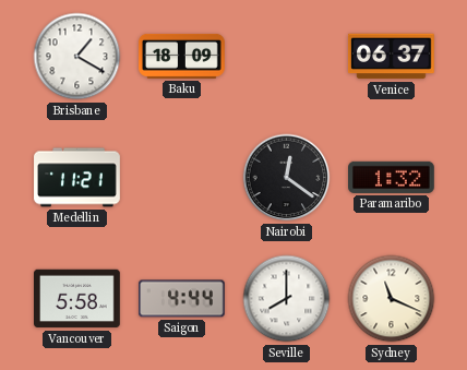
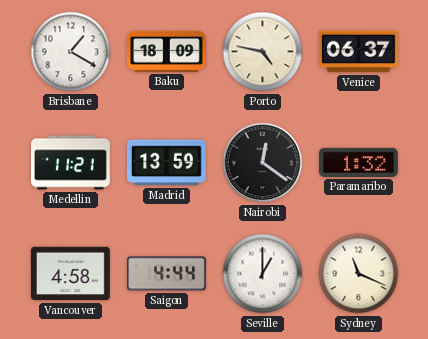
Porto: none -> 4:47
Madrid: none -> 13:59
Vancouver: 5:58 -> 4:58
Seville: 8:00 -> 1:00
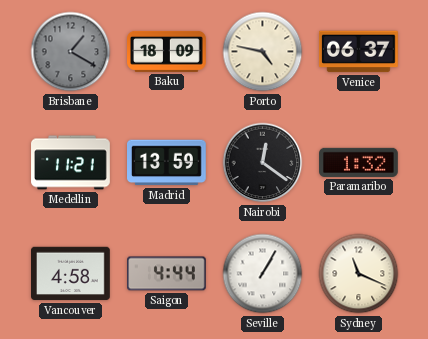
Brisbane dial: white -> grey
Seville: 1:00 -> 1:05
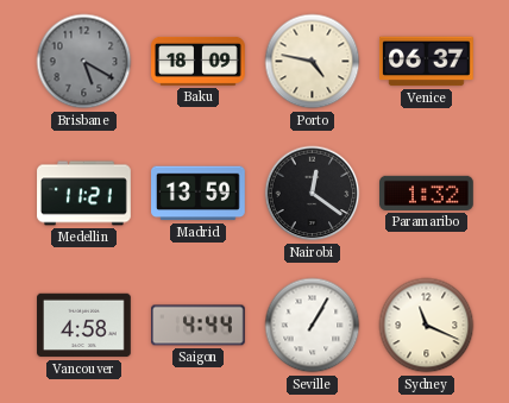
Brisbane: 1:20 -> 5:20
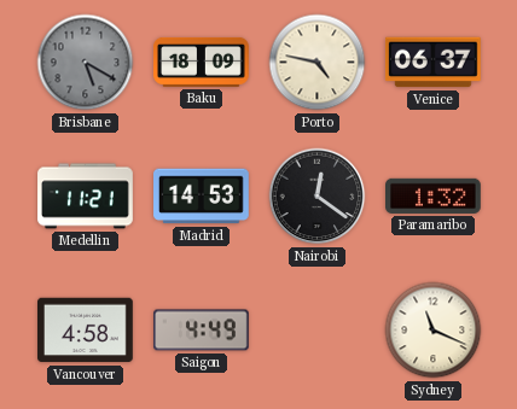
Madrid: 13:59 -> 14:53
Saigon: 4:44 -> 4:49
Seville: 1:05 -> none
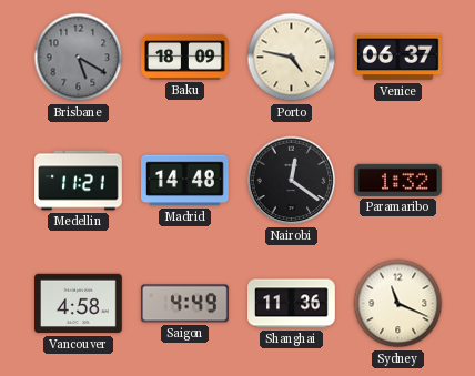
Madrid: 14:53 -> 14:48
Shanghai: none -> 11:36
